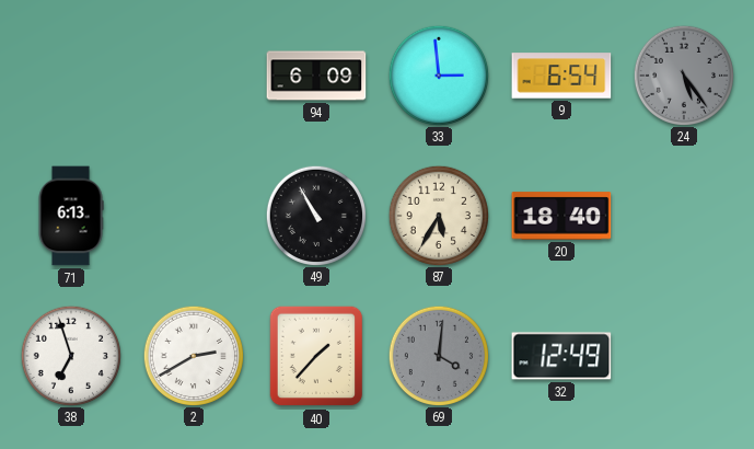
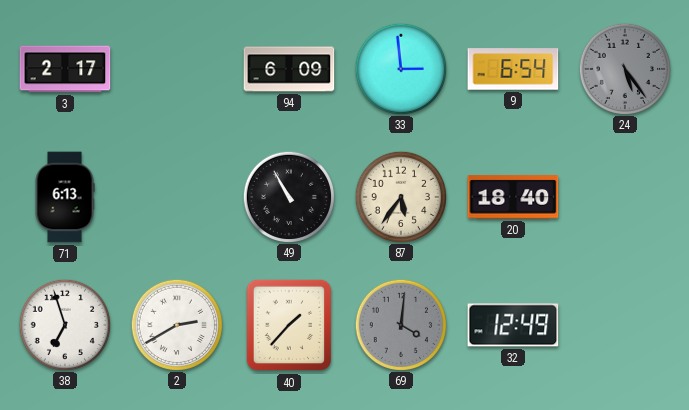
3: none -> 2:17
87: 5:35 -> 5:36
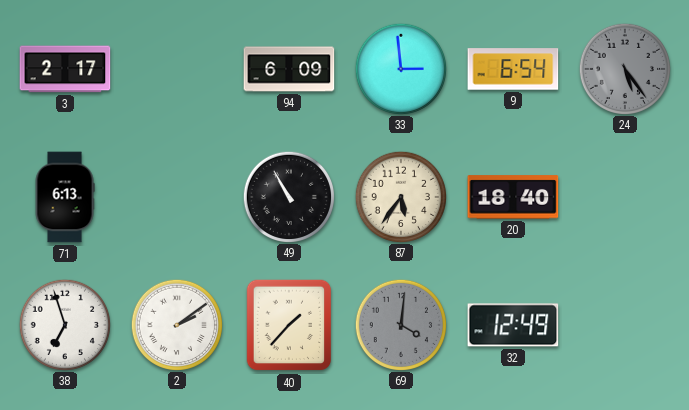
2: 2:40 -> 2:09
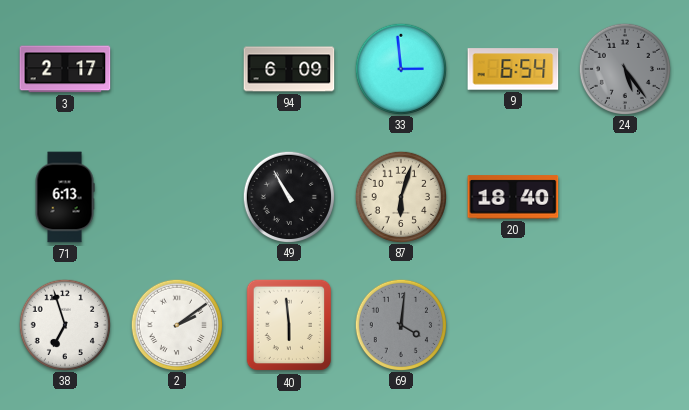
87: 5:36 -> 6:03
40: 1:37 -> 5:59
32: 12:49 -> none
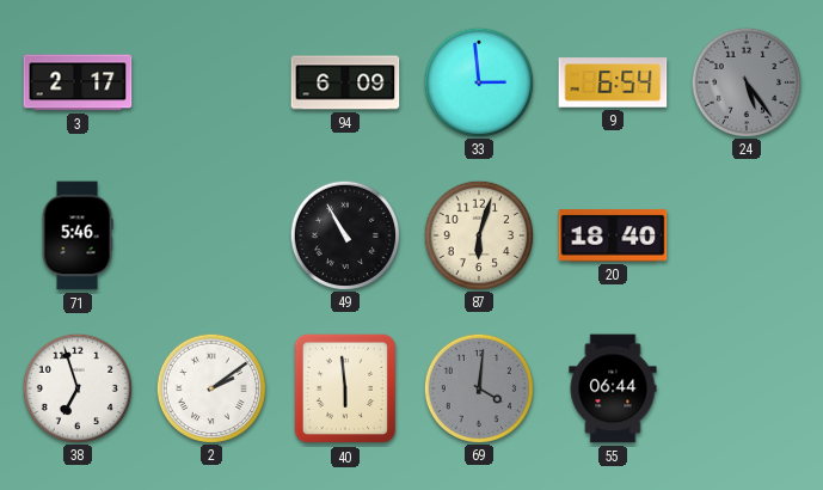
71: 6:13 -> 5:46
55: none -> 06:44
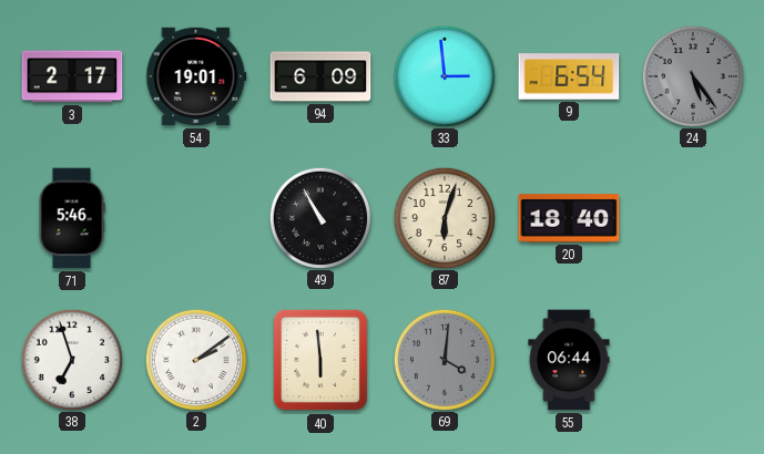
54: none -> 19:01
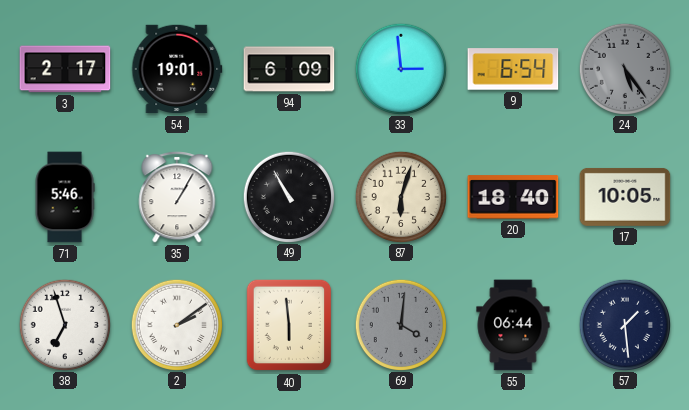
35: none -> 1:05
17: none -> 10:05
57: none -> 1:29
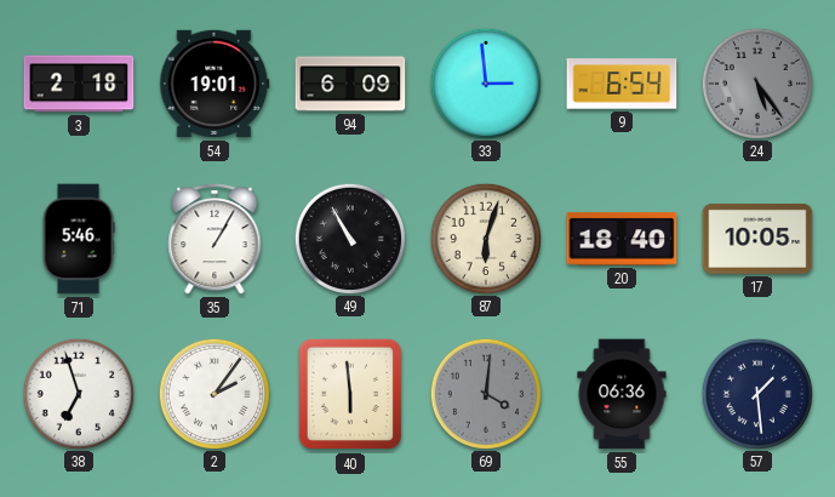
3: 2:17 -> 2:18
2: 2:09 -> 2:06
55: 06:44 -> 06:36
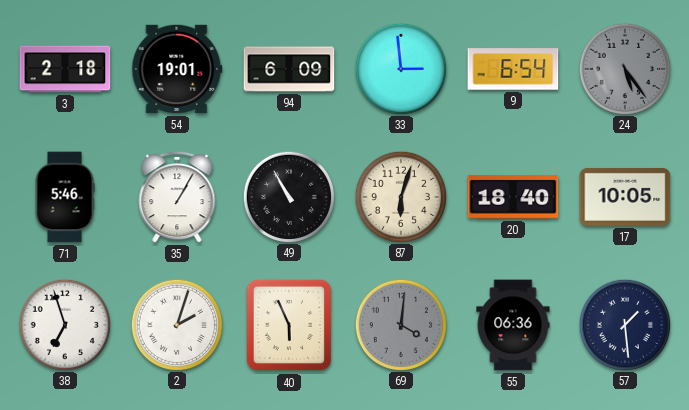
2: 2:06 -> 2:03
40: 5:59 -> 5:56
